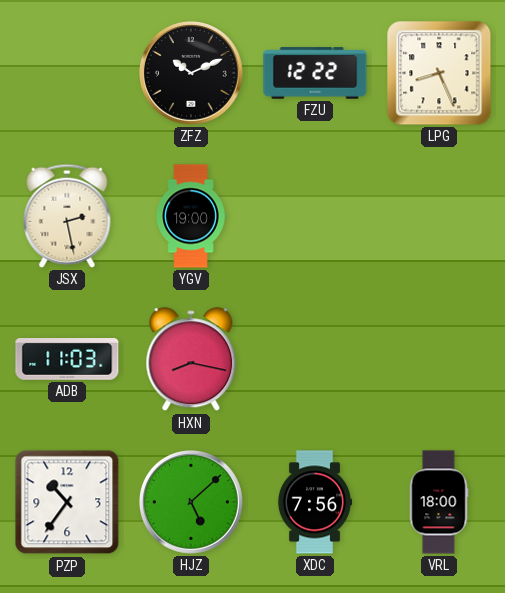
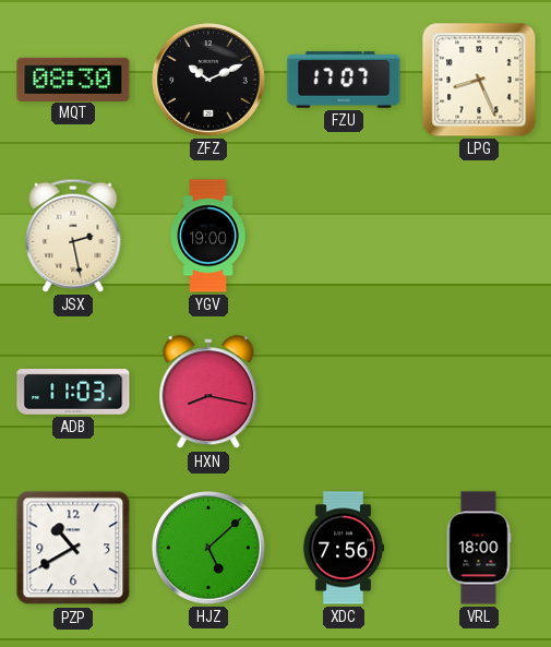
MQT: none -> 08:30
FZU: 12:22 -> 17:07
PZP: 10:36 -> 10:40
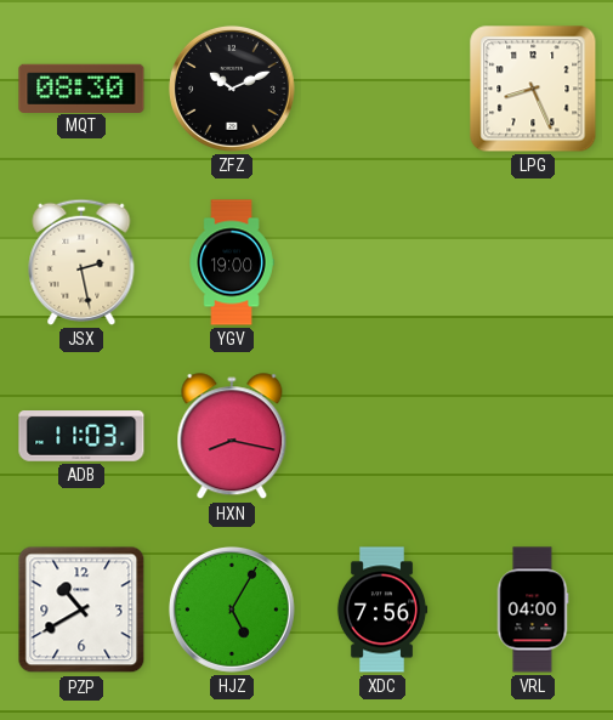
FZU: 17:07 -> none
HJZ: 5:08 -> 5:05
VRL: 18:00 -> 04:00
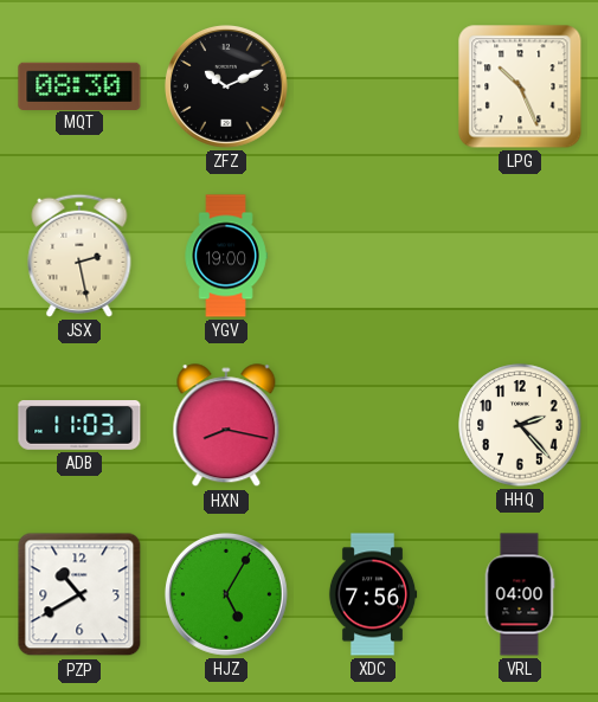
LPG: 8:26 -> 10:26
HHQ: none -> 2:23
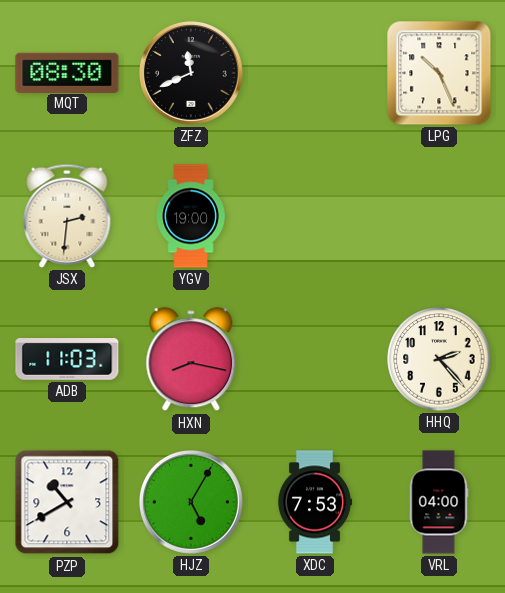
ZFZ: 10:11 -> 11:41
JSX: 2:28 -> 2:31
XDC: 7:56 -> 7:53
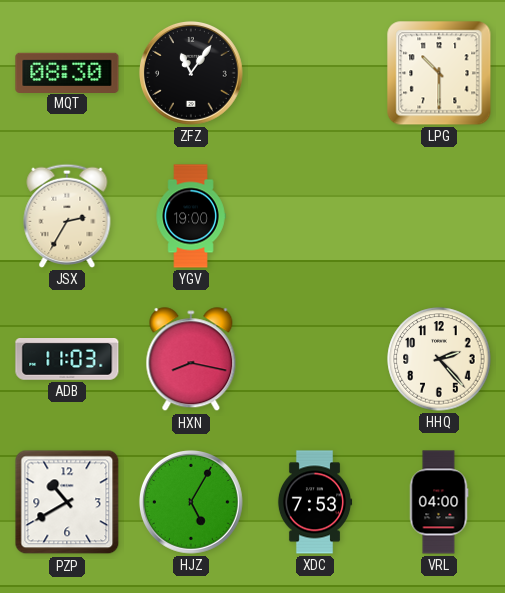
ZFZ: 11:41 -> 11:06
LPG: 10:26 -> 10:30
JSX: 2:31 -> 2:35
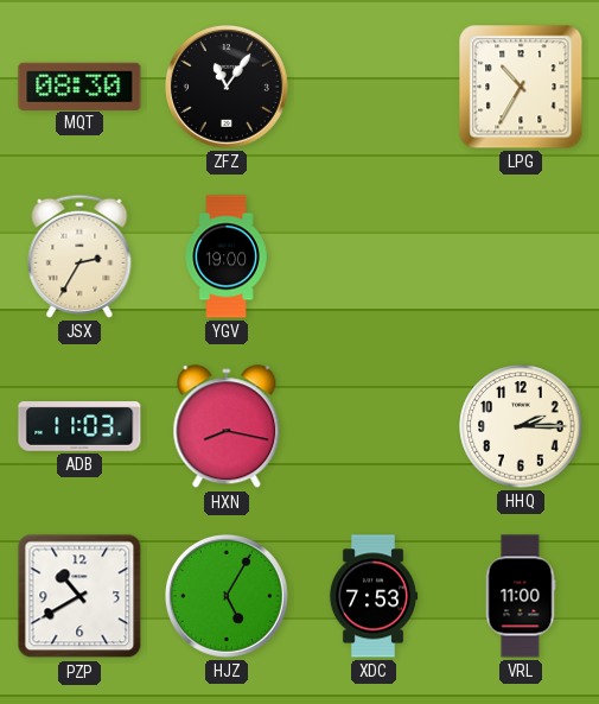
LPG: 10:30 -> 10:35
HHQ: 2:23 -> 2:15
VRL: 04:00 -> 11:00
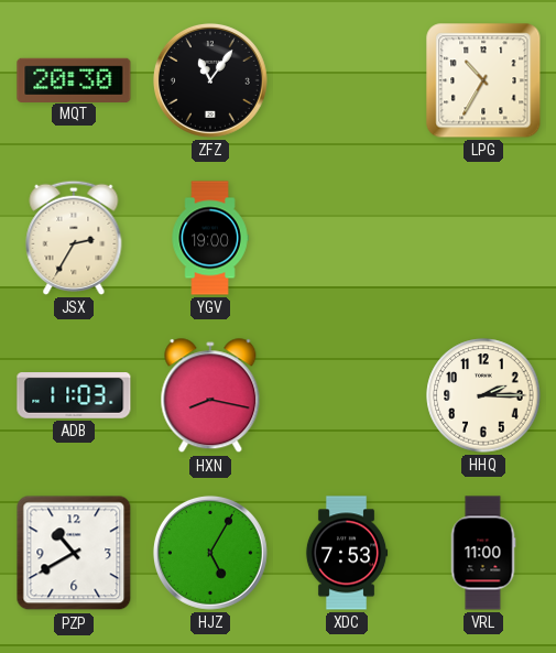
MQT: 08:30 -> 20:30
